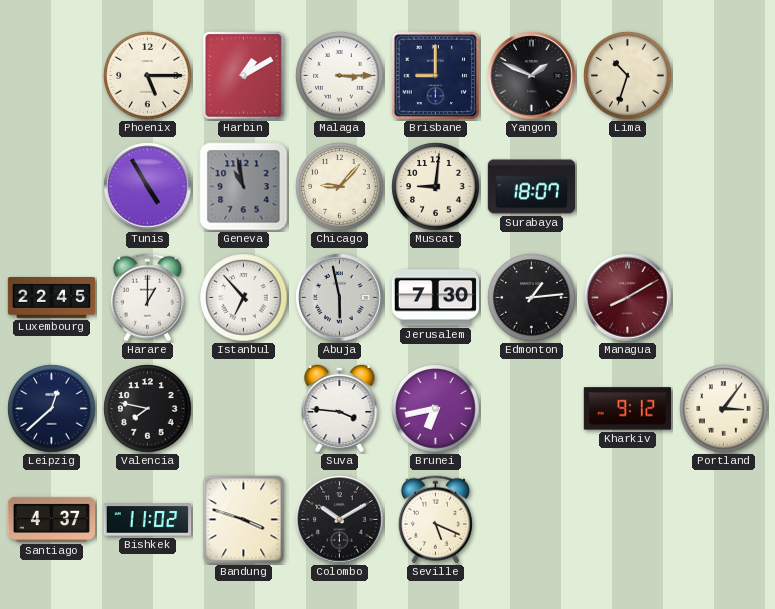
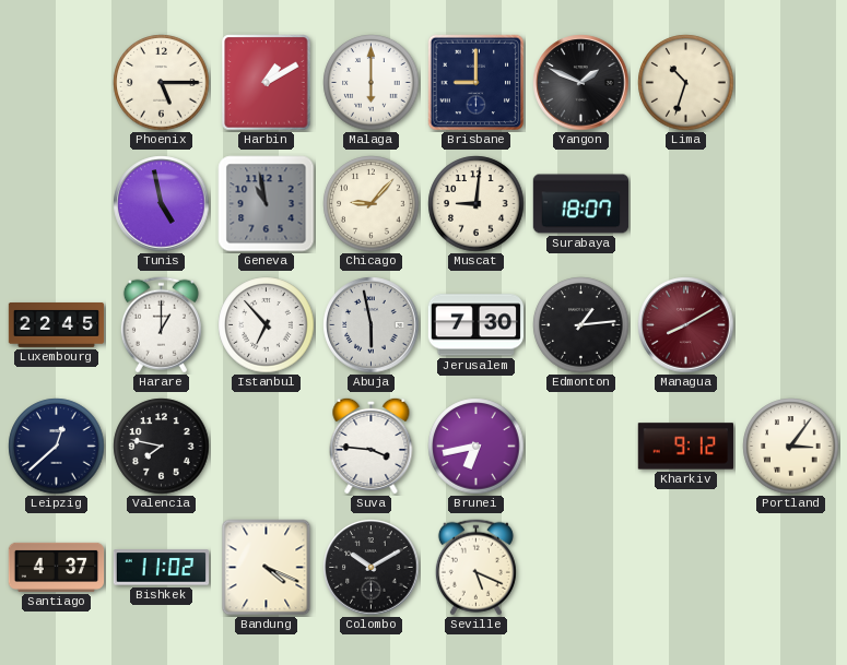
Malaga: 3:15 -> 6:00
Tunis: 4:55 -> 4:58
Bandung: 3:48 -> 4:19
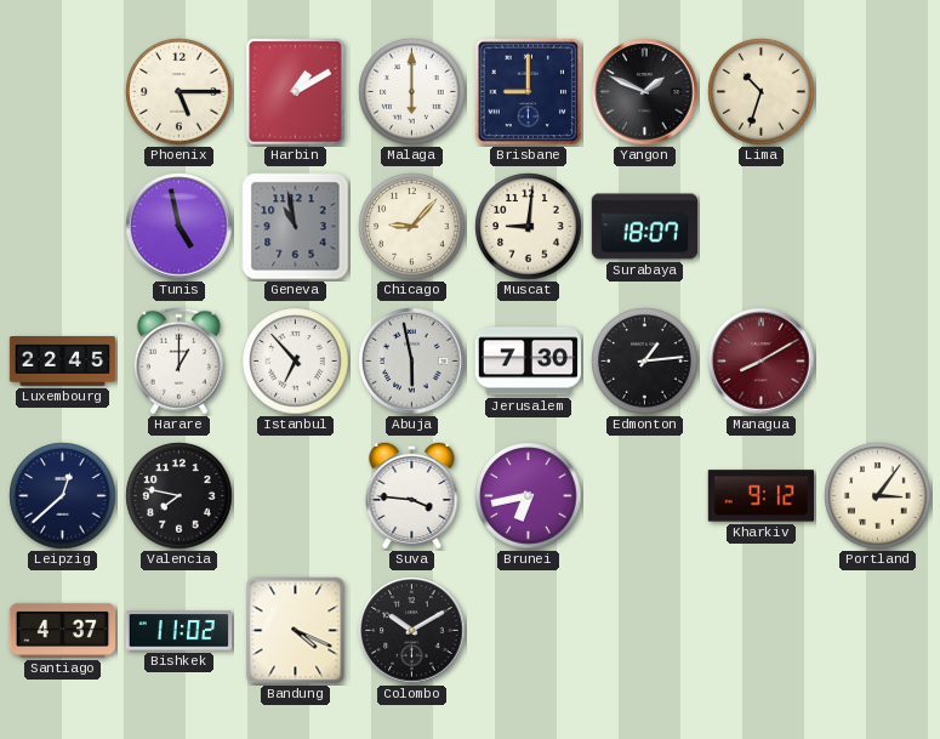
Seville: 5:19 -> none
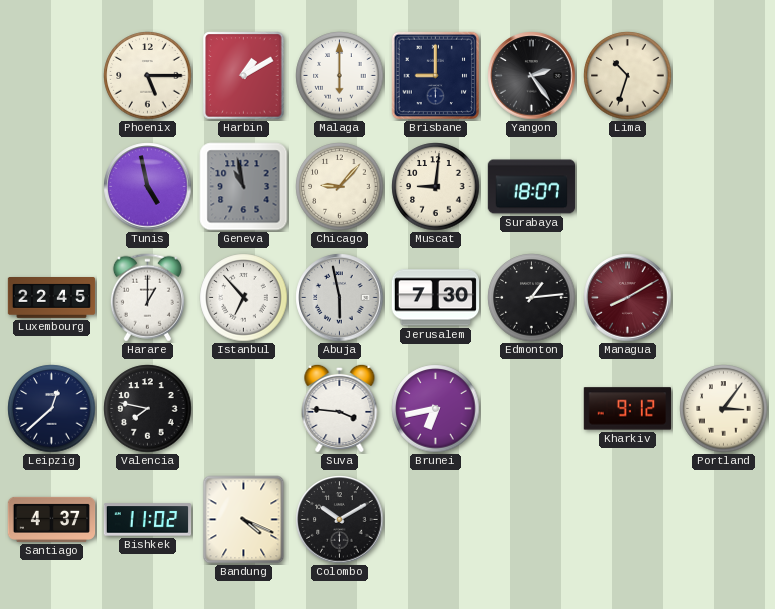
Yangon: 1:49 -> 2:24
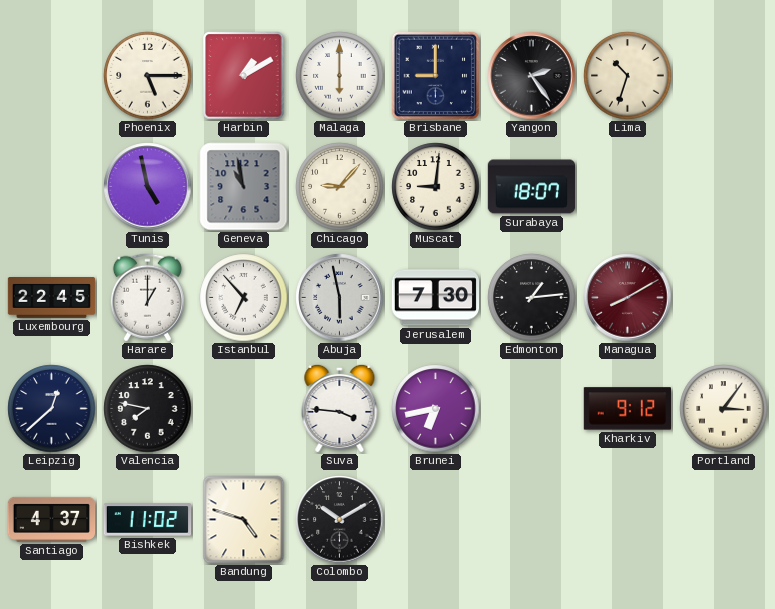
Bandung: 4:19 -> 4:48
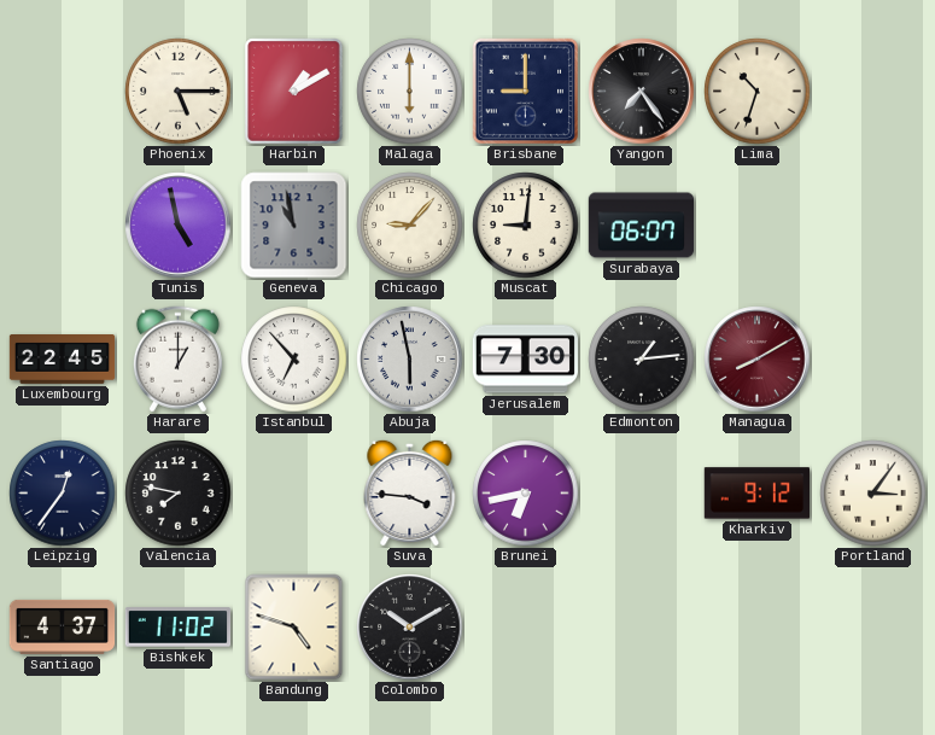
Yangon: 2:24 -> 7:24
Surabaya: 18:07 -> 06:07
Leipzig: 12:38 -> 12:36
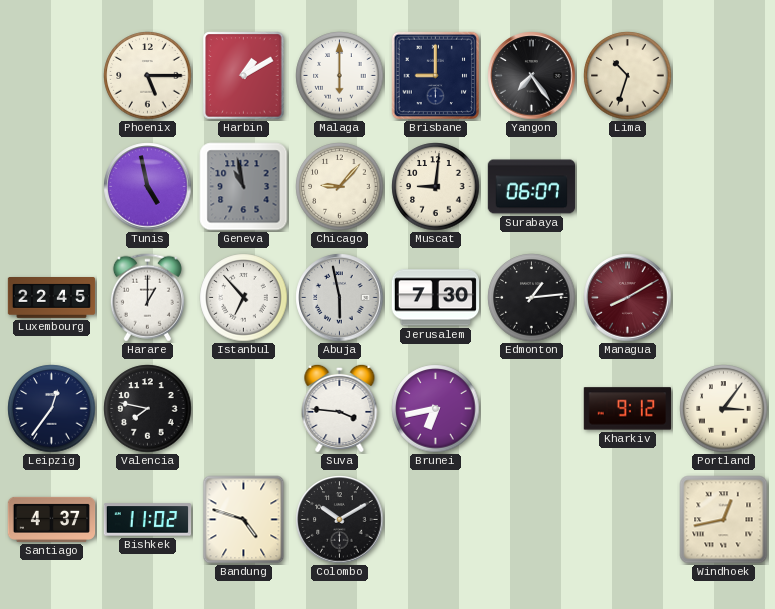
Windhoek: none -> 12:43
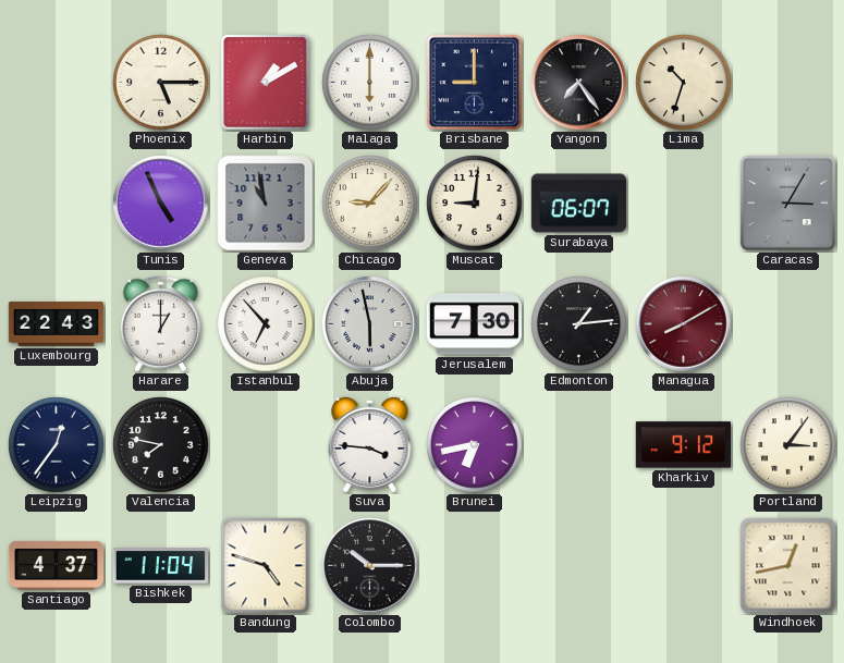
Tunis: 4:58 -> 4:56
Caracas: none -> 3:05
Luxembourg: 22:45 -> 22:43
Bishkek: 11:02 -> 11:04
Colombo: 10:10 -> 10:15
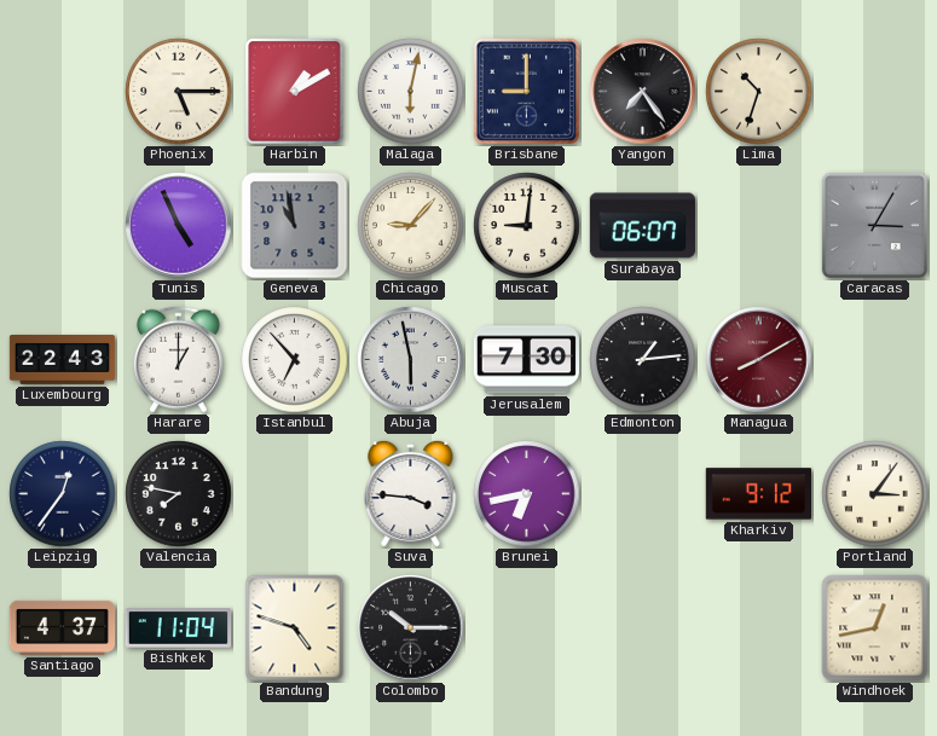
Malaga: 6:00 -> 6:02
